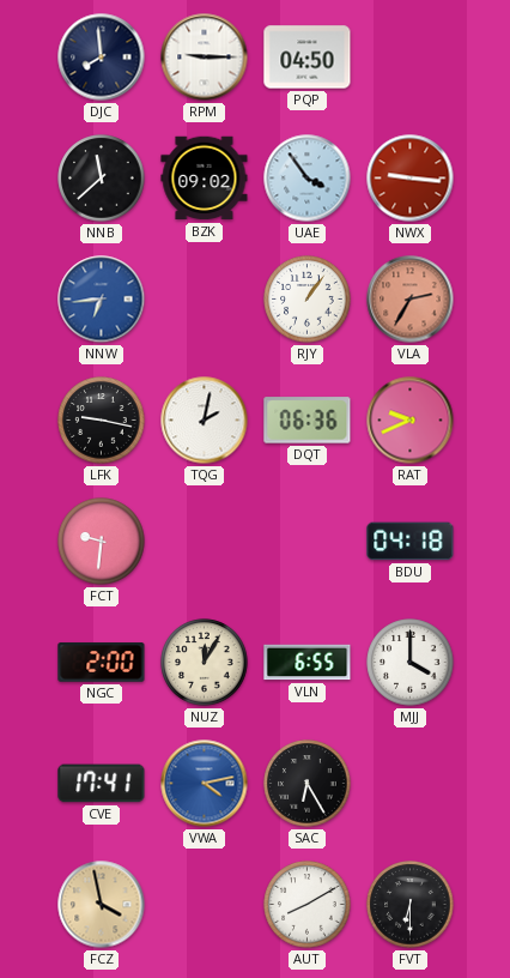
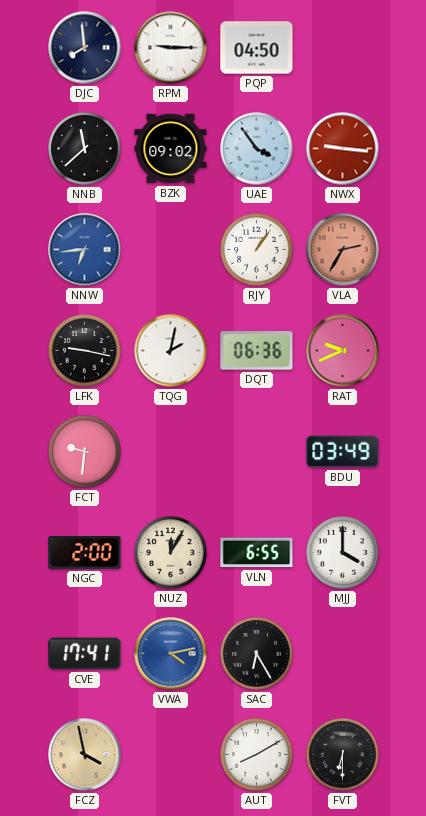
BDU: 04:18 -> 03:49
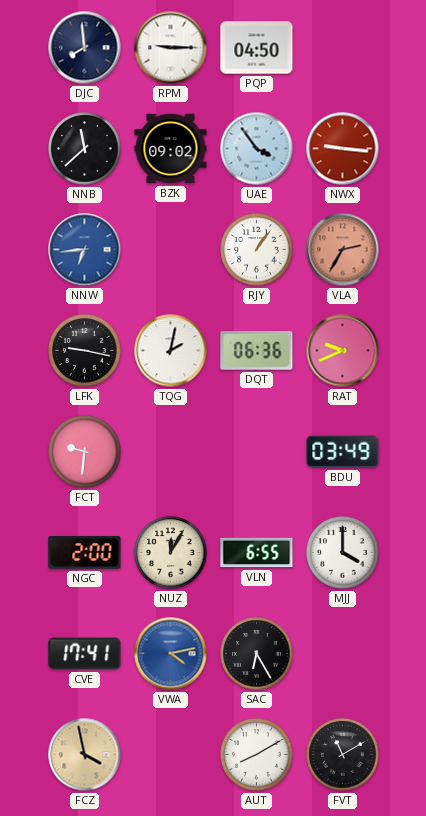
FVT: 6:30 -> 11:10
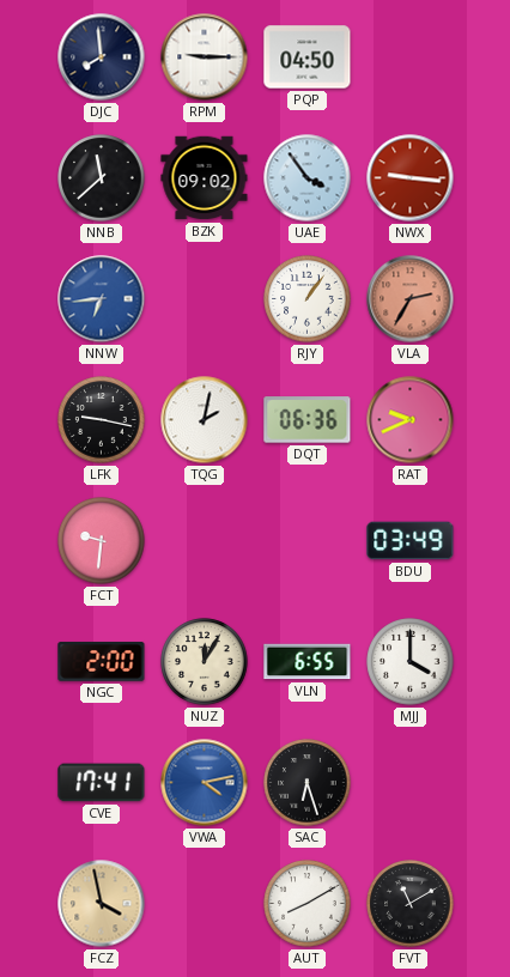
SAC: 6:25 -> 6:27
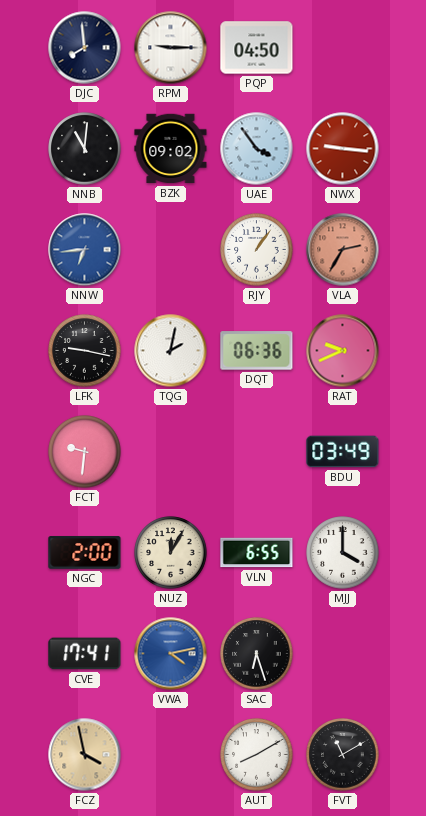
NNB: 11:38 -> 11:01
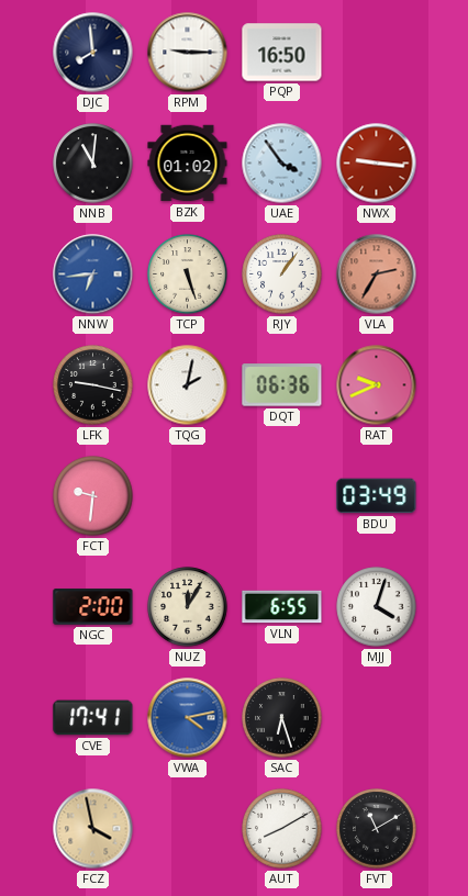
PQP: 04:50 -> 16:50
BZK: 09:02 -> 01:02
TCP: none -> 5:27
MJJ: 4:00 -> 4:03
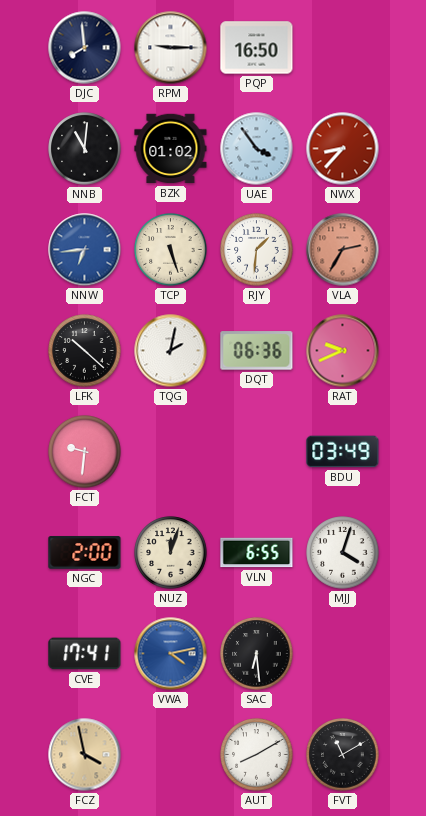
NWX: 9:16 -> 8:37
RJY: 1:06 -> 1:31
LFK: 9:17 -> 10:22
NUZ: 12:05 -> 12:03
SAC: 6:27 -> 6:29
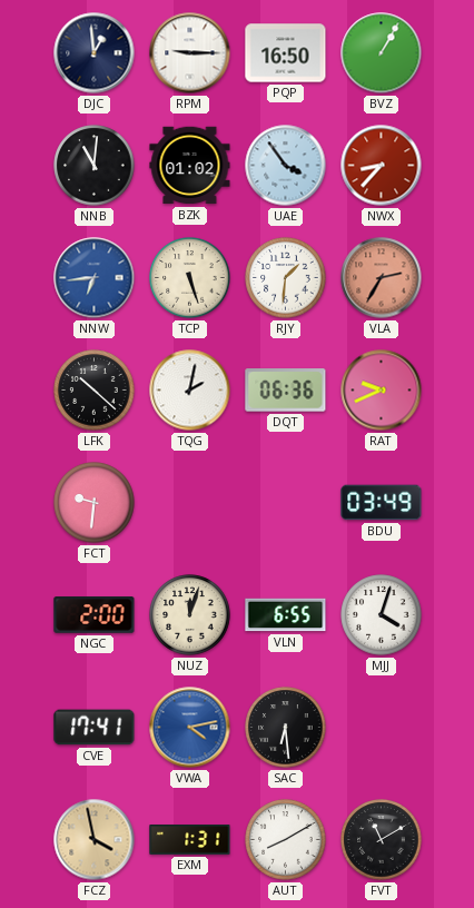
DJC: 7:59 -> 12:59
BVZ: none -> 1:05
EXM: none -> 1:31
